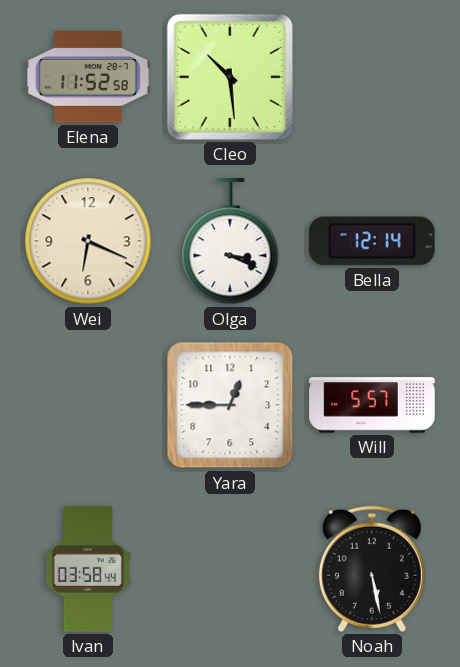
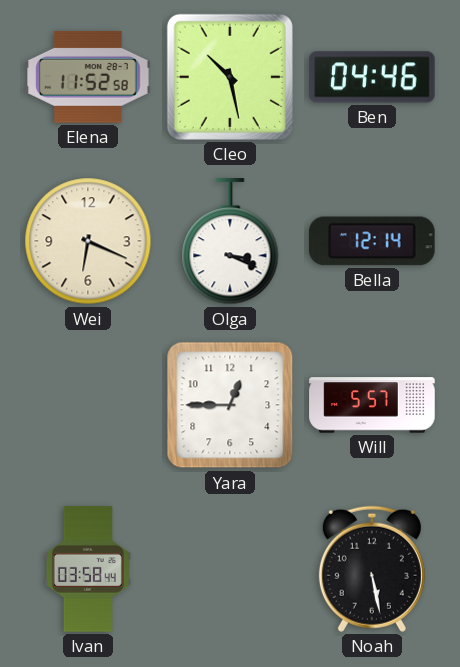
Cleo: 10:29 -> 10:28
Ben: none -> 04:46
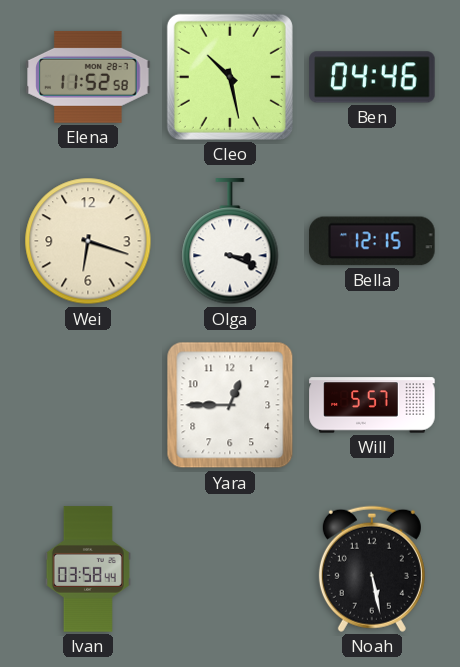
Wei: 6:19 -> 6:18
Bella: 12:14 -> 12:15
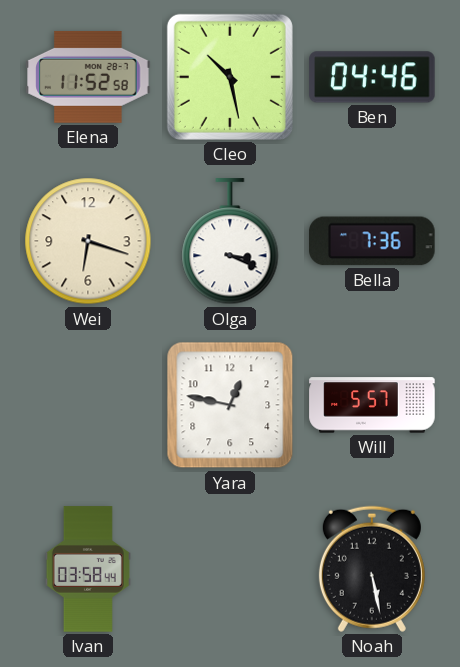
Bella: 12:15 -> 7:36
Yara: 12:45 -> 12:47
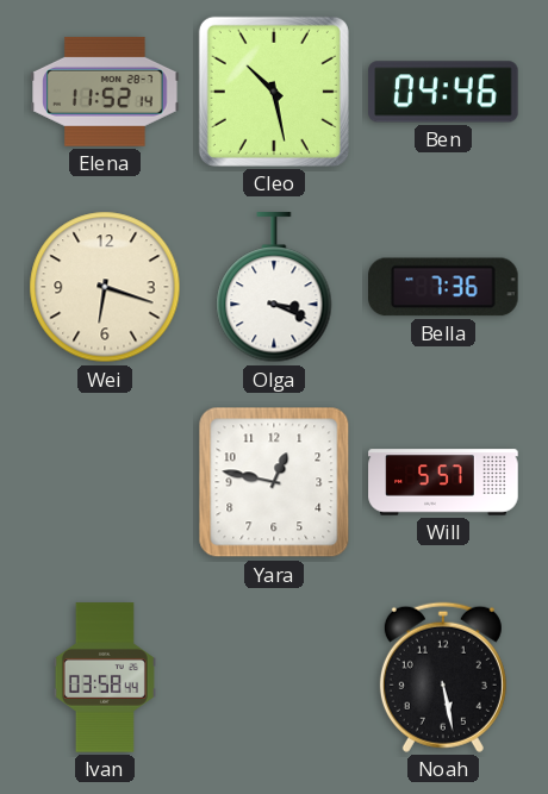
Elena: 11:52:58 -> 11:52:14
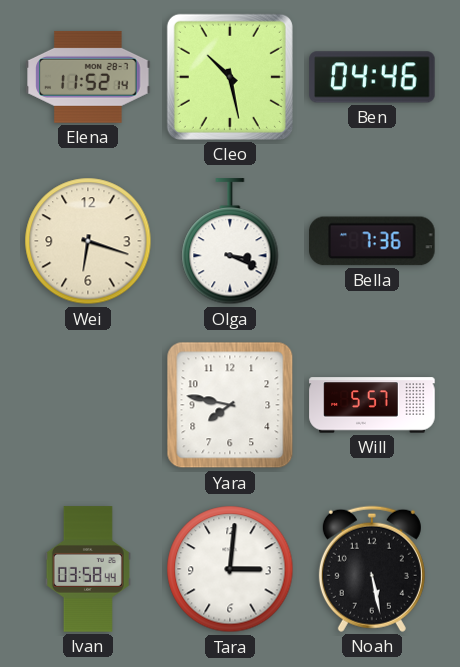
Yara: 12:47 -> 7:47
Tara: none -> 3:01
